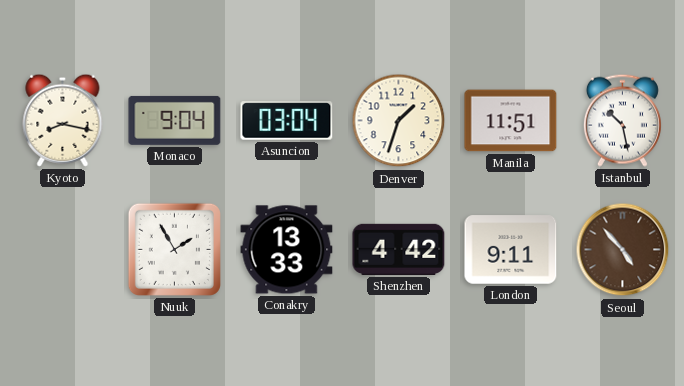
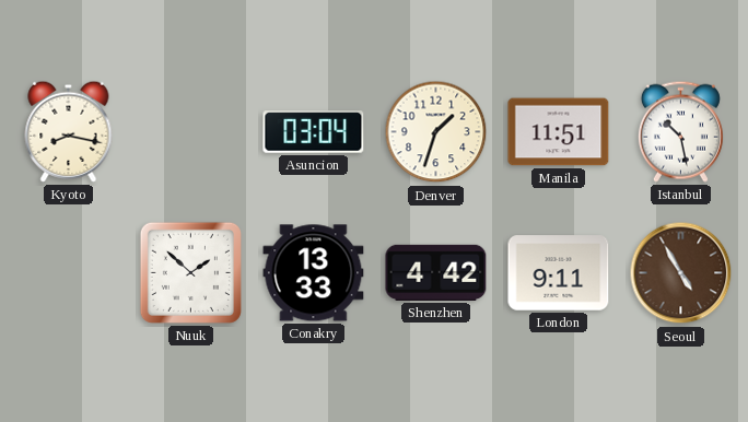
Monaco: 9:04 -> none
Nuuk: 1:55 -> 1:52
Seoul: 4:53 -> 4:55
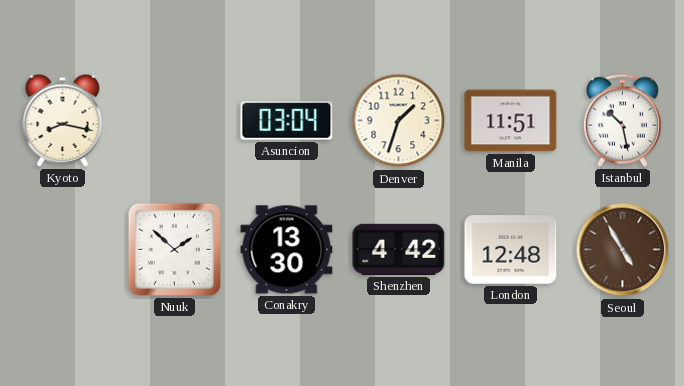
Conakry: 13:33 -> 13:30
London: 9:11 -> 12:48
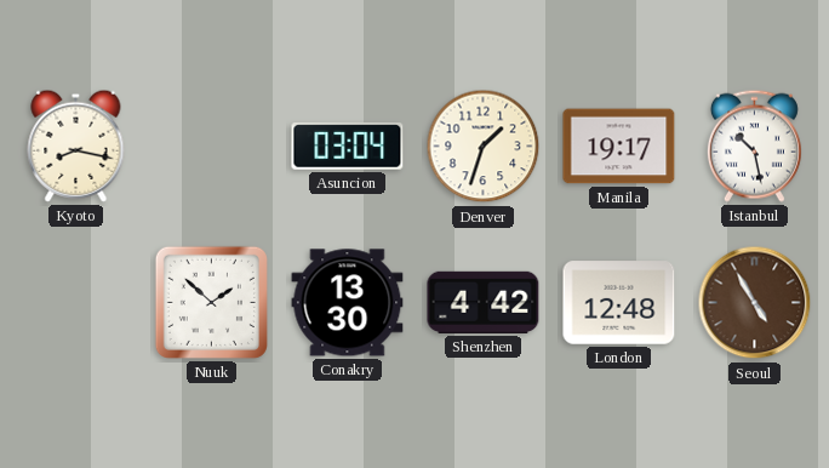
Manila: 11:51 -> 19:17
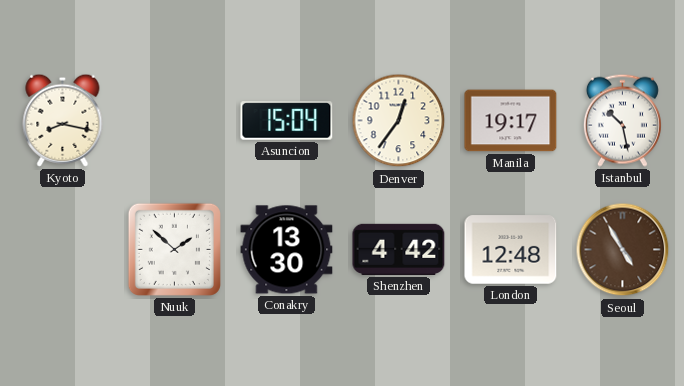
Asuncion: 03:04 -> 15:04
Denver: 1:33 -> 12:36
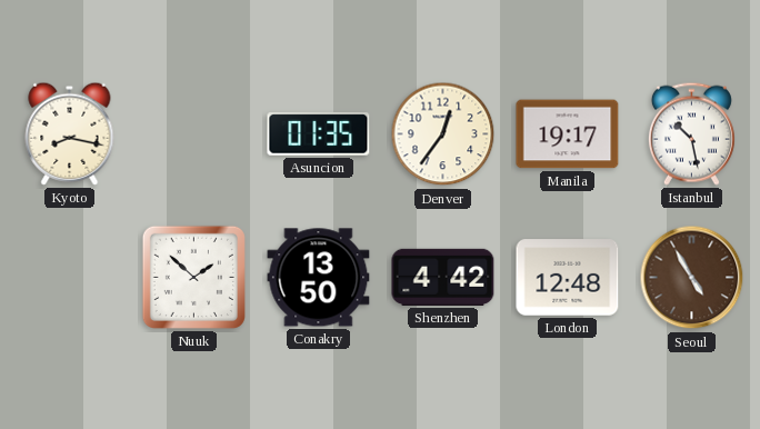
Asuncion: 15:04 -> 01:35
Conakry: 13:30 -> 13:50
